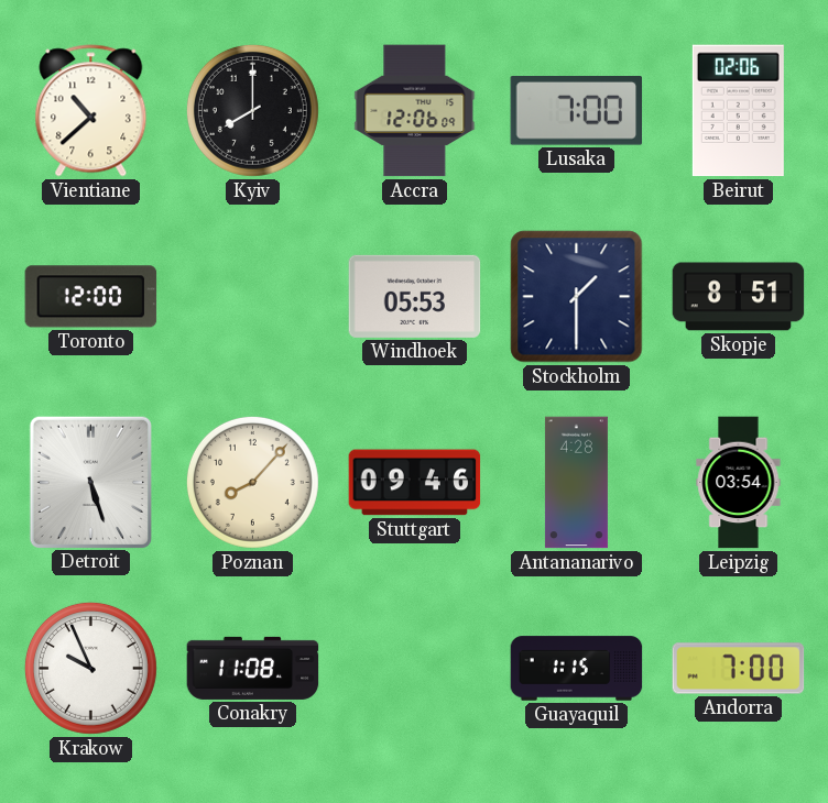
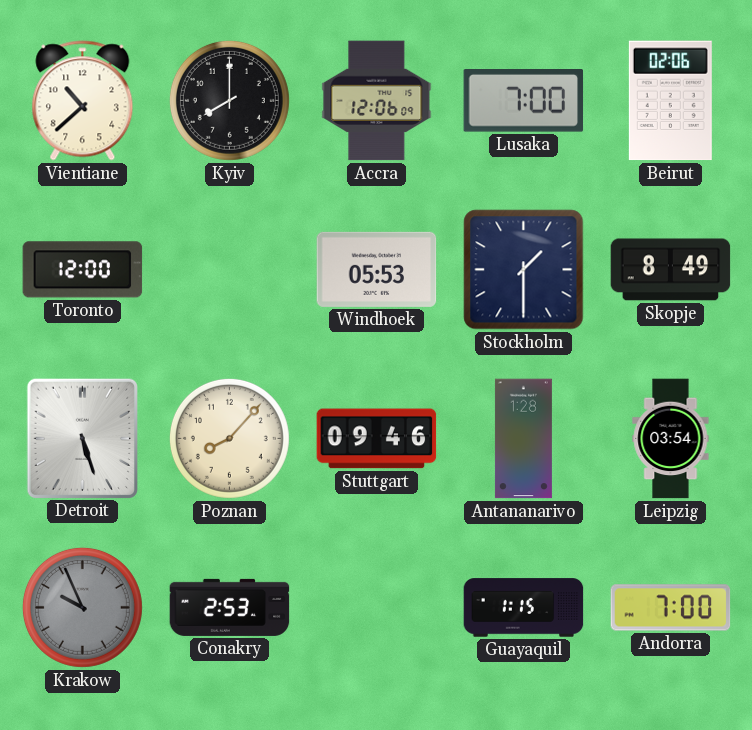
Skopje: 8:51 -> 8:49
Antananarivo: 4:28 -> 1:28
Krakow dial: white -> grey
Conakry: 11:08 -> 2:53
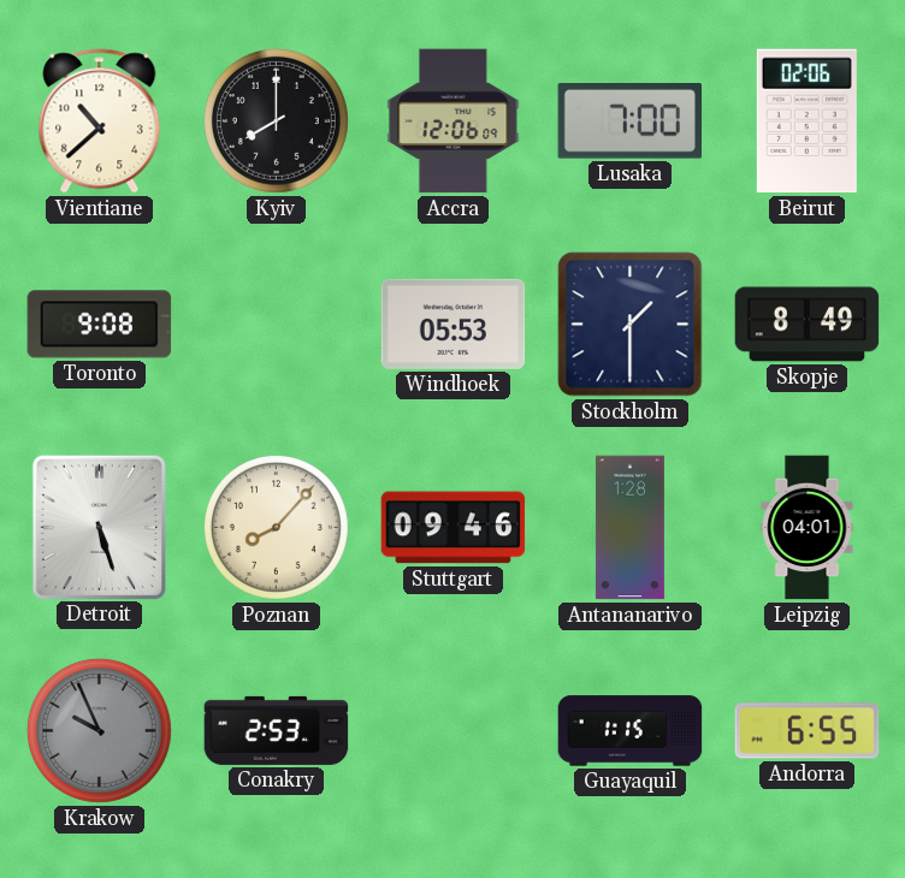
Toronto: 12:00 -> 9:08
Leipzig: 03:54 -> 04:01
Andorra: 7:00 -> 6:55
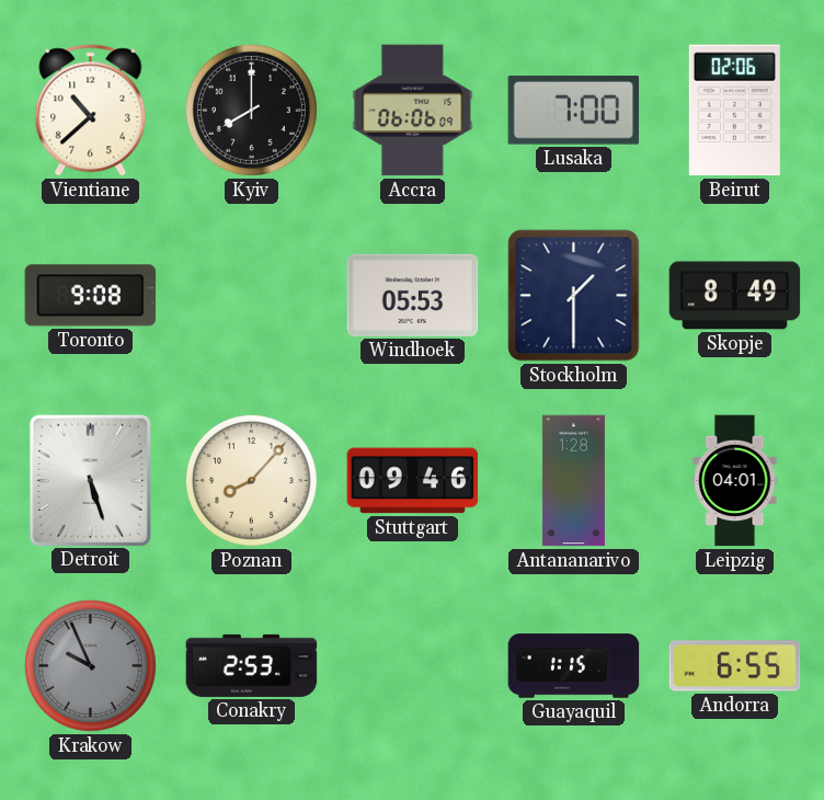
Accra: 12:06 -> 06:06
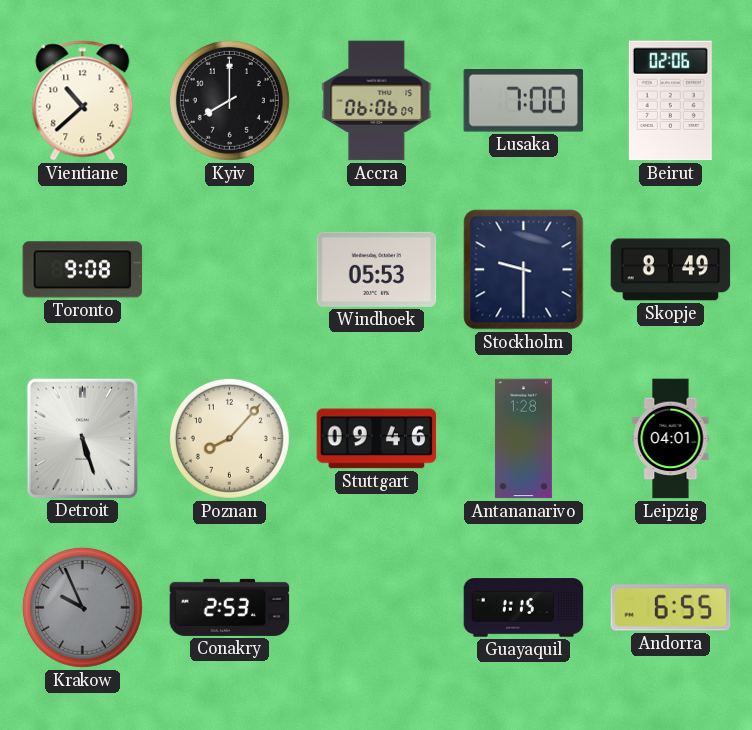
Stockholm: 1:30 -> 9:30
